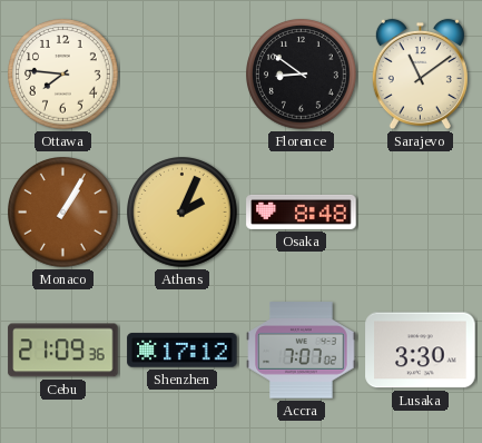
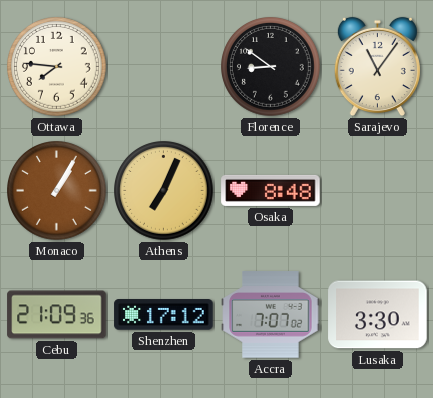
Sarajevo: 11:09 -> 11:06
Athens: 2:04 -> 7:04
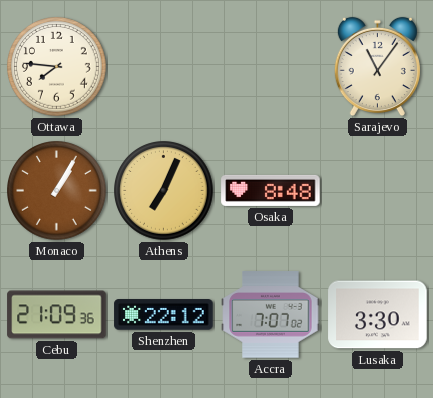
Florence: 8:51 -> none
Shenzhen: 17:12 -> 22:12
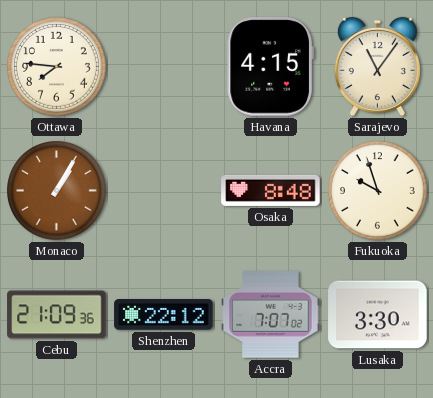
Havana: none -> 4:15
Athens: 7:04 -> none
Fukuoka: none -> 9:57
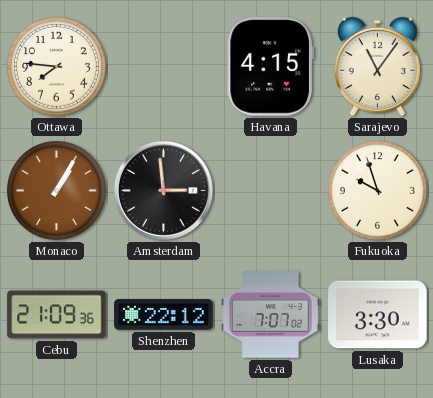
Amsterdam: none -> 2:59
Osaka: 8:48 -> none
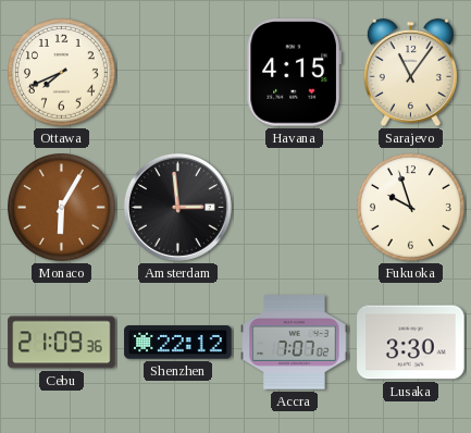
Ottawa: 7:46 -> 7:41
Monaco: 1:05 -> 6:05
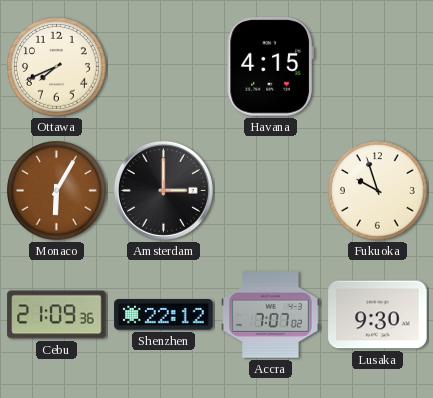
Sarajevo: 11:06 -> none
Amsterdam: 2:59 -> 3:00
Lusaka: 3:30 -> 9:30
